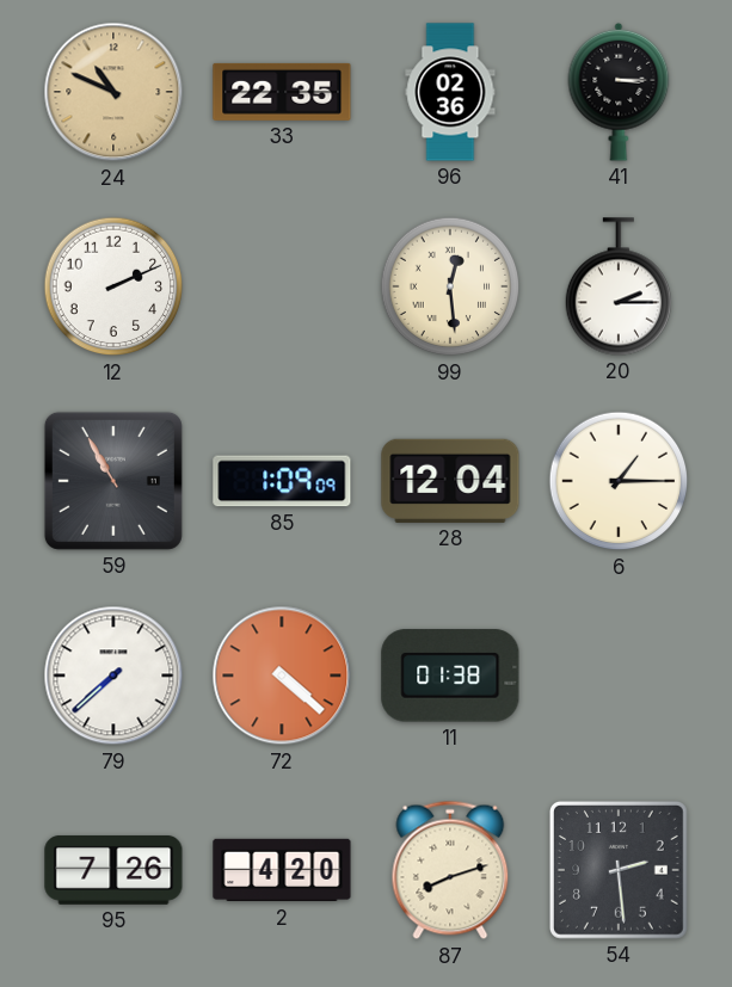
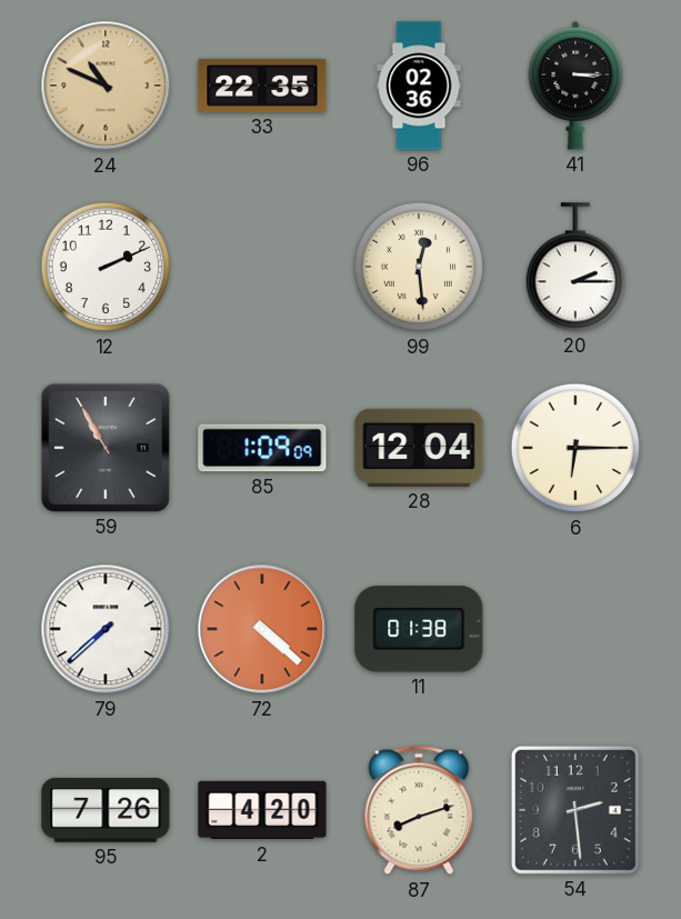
6: 1:15 -> 6:15
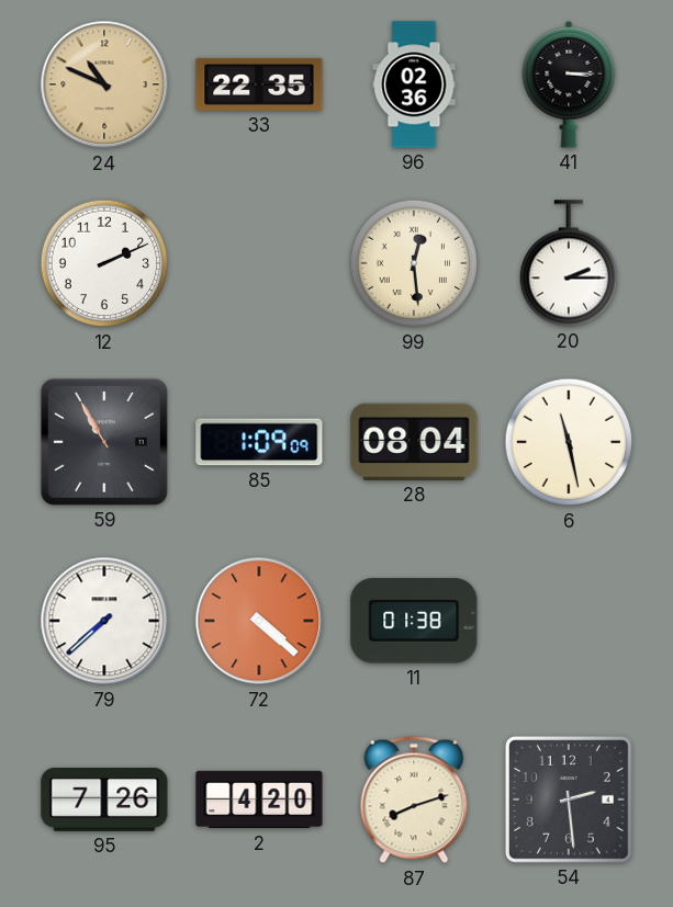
28: 12:04 -> 08:04
6: 6:15 -> 11:28
